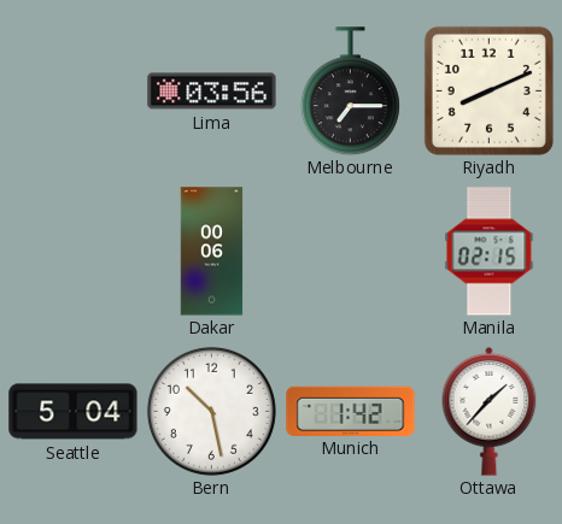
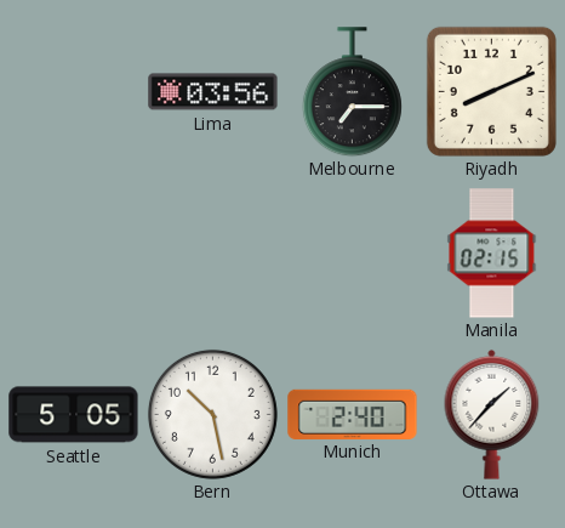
Dakar: 00:06 -> none
Seattle: 5:04 -> 5:05
Munich: 1:42 -> 2:40
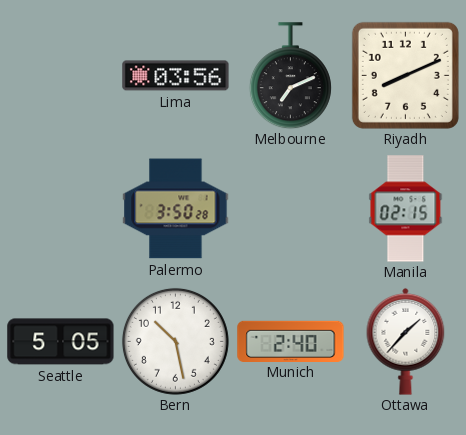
Melbourne: 7:15 -> 7:11
Palermo: none -> 3:50
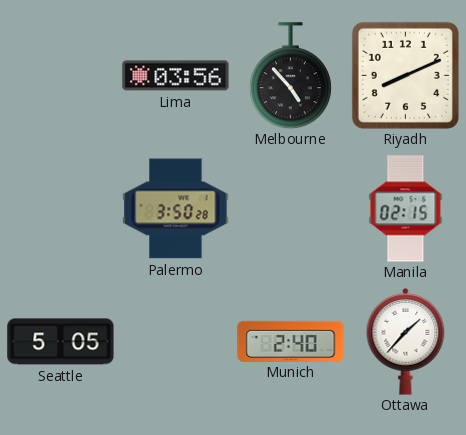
Melbourne: 7:11 -> 4:53
Bern: 10:28 -> none
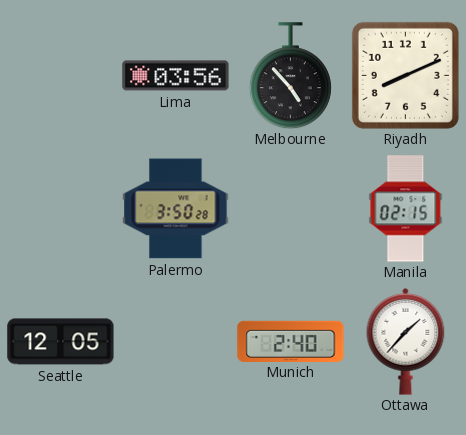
Seattle: 5:05 -> 12:05
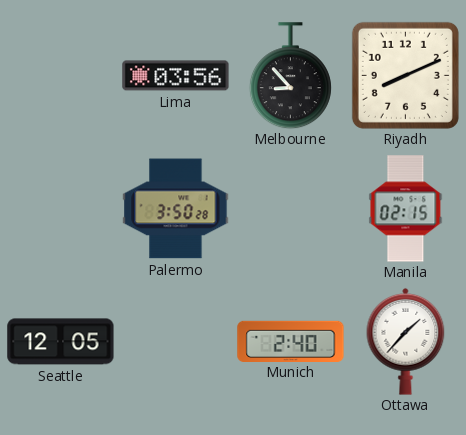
Melbourne: 4:53 -> 8:53
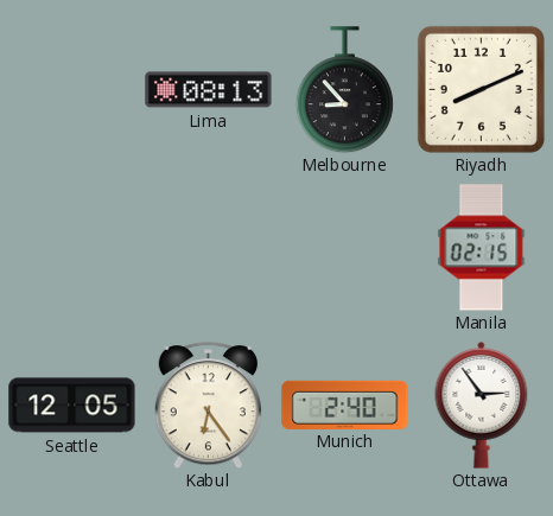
Lima: 03:56 -> 08:13
Palermo: 3:50 -> none
Kabul: none -> 6:24
Ottawa: 1:37 -> 2:54
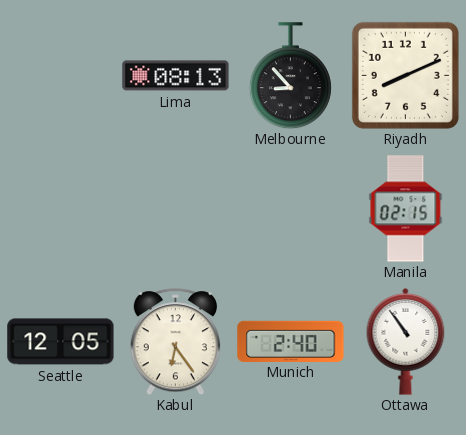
Ottawa: 2:54 -> 10:54
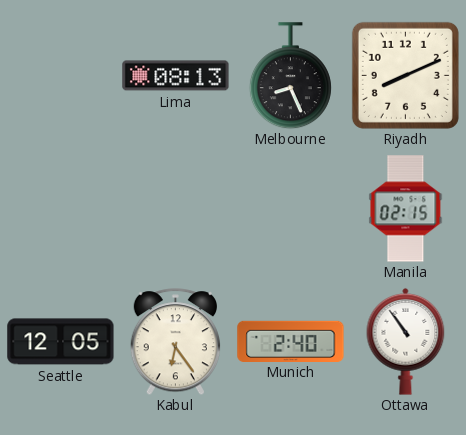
Melbourne: 8:53 -> 8:26
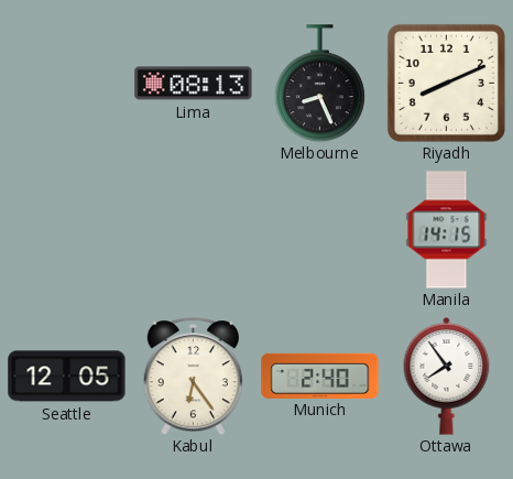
Manila: 02:15 -> 14:15
Ottawa: 10:54 -> 7:54
